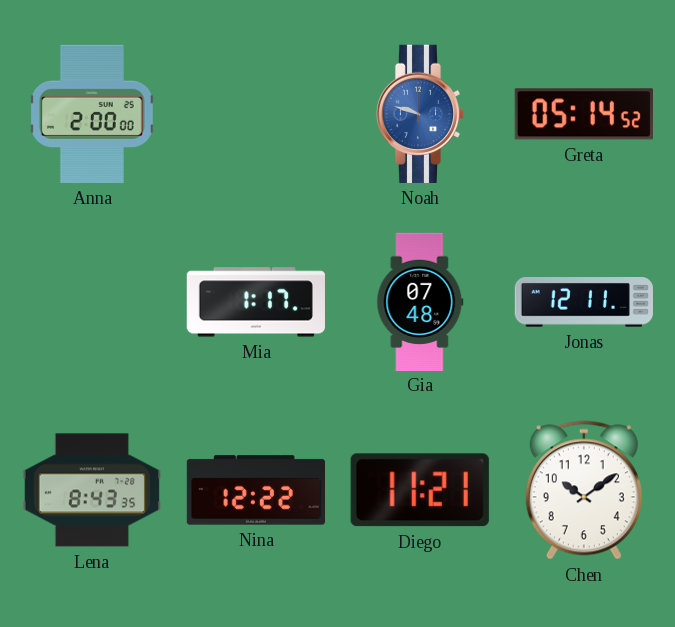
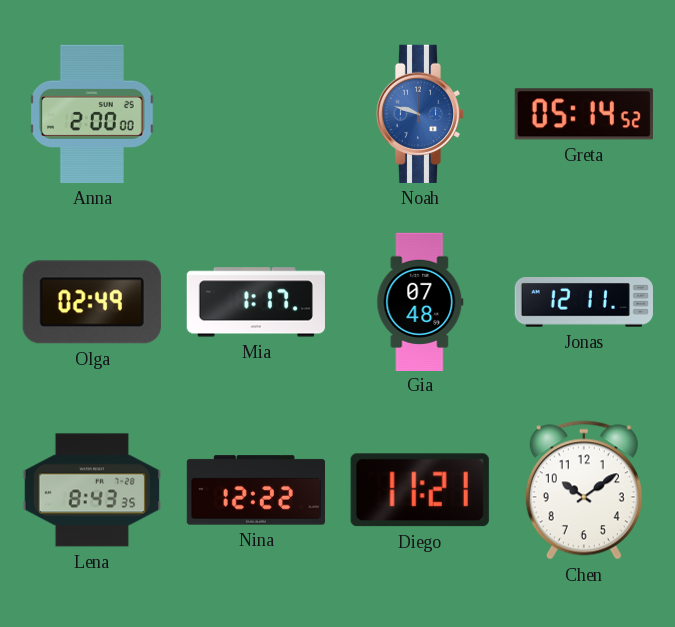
Olga: none -> 02:49
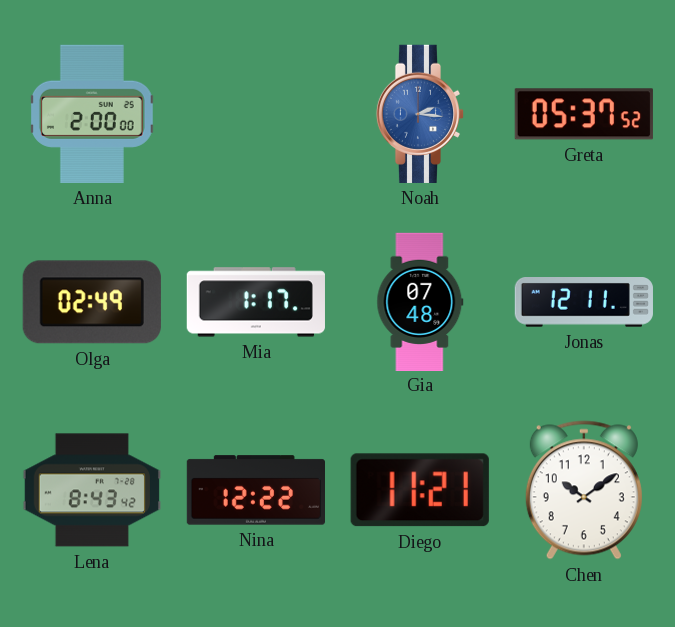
Noah: 9:48 -> 2:16
Greta: 05:14 -> 05:37
Lena: 8:43:35 -> 8:43:42
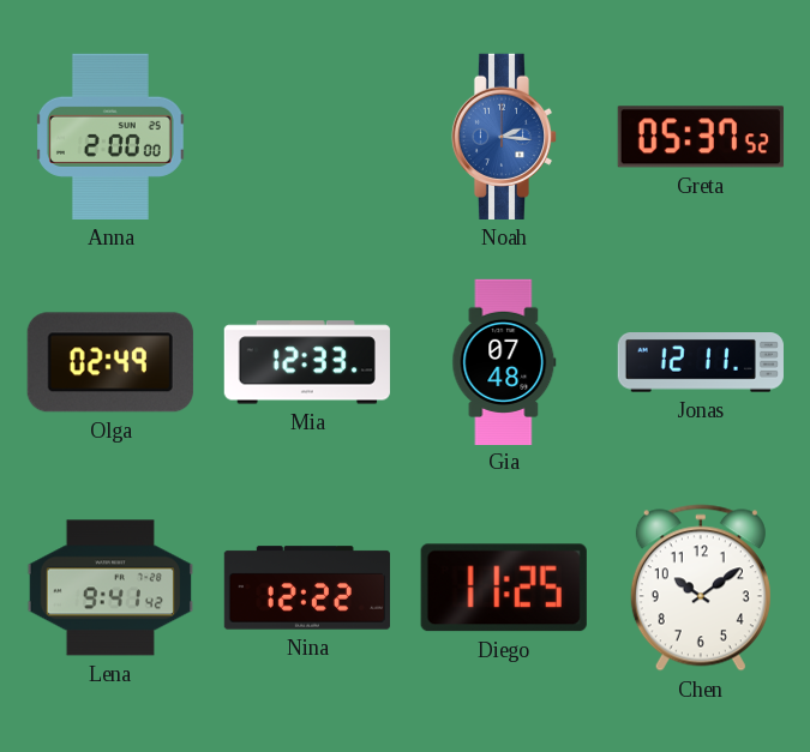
Mia: 1:17 -> 12:33
Lena: 8:43 -> 9:41
Diego: 11:21 -> 11:25
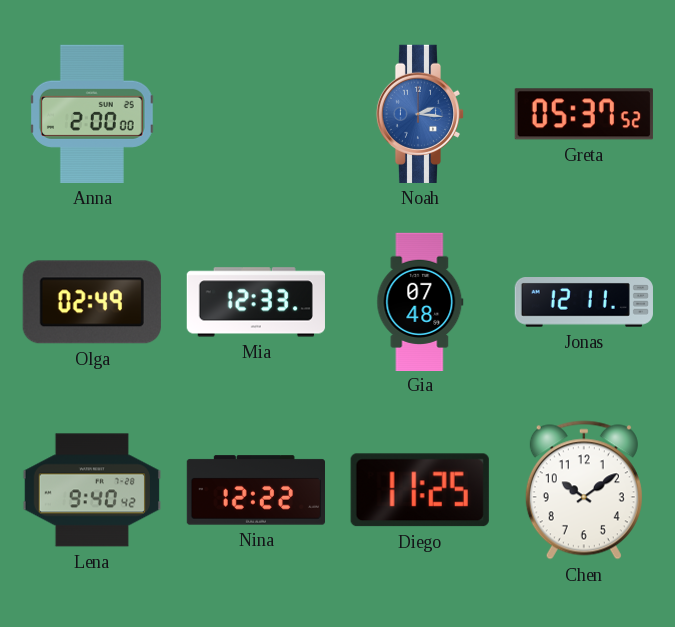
Lena: 9:41 -> 9:40
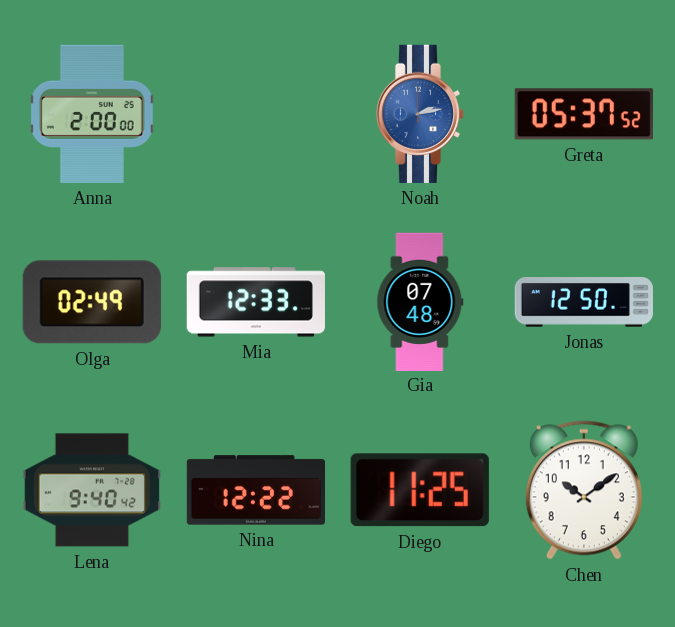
Noah: 2:16 -> 2:13
Jonas: 12:11 -> 12:50
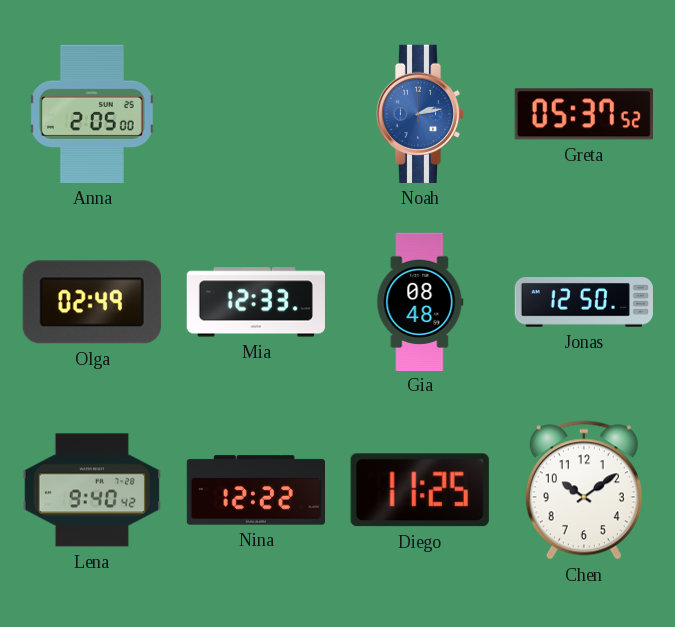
Anna: 2:00 -> 2:05
Gia: 07:48 -> 08:48
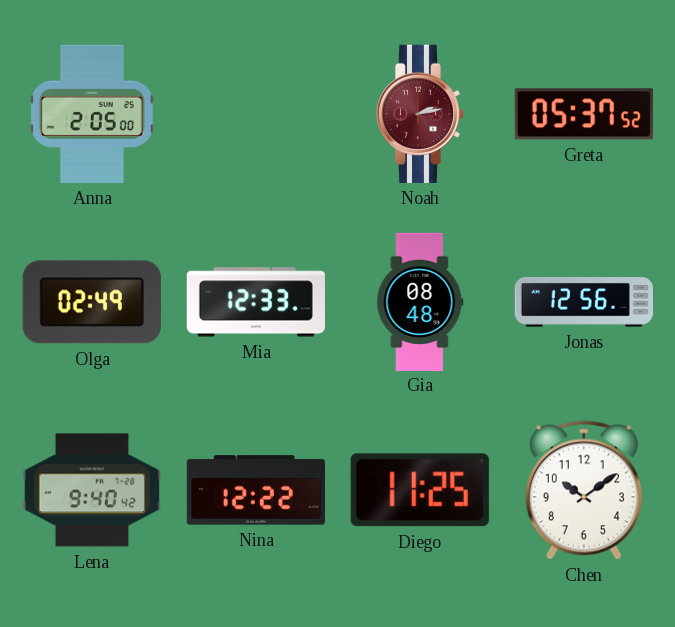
Noah dial: blue -> burgundy
Jonas: 12:50 -> 12:56
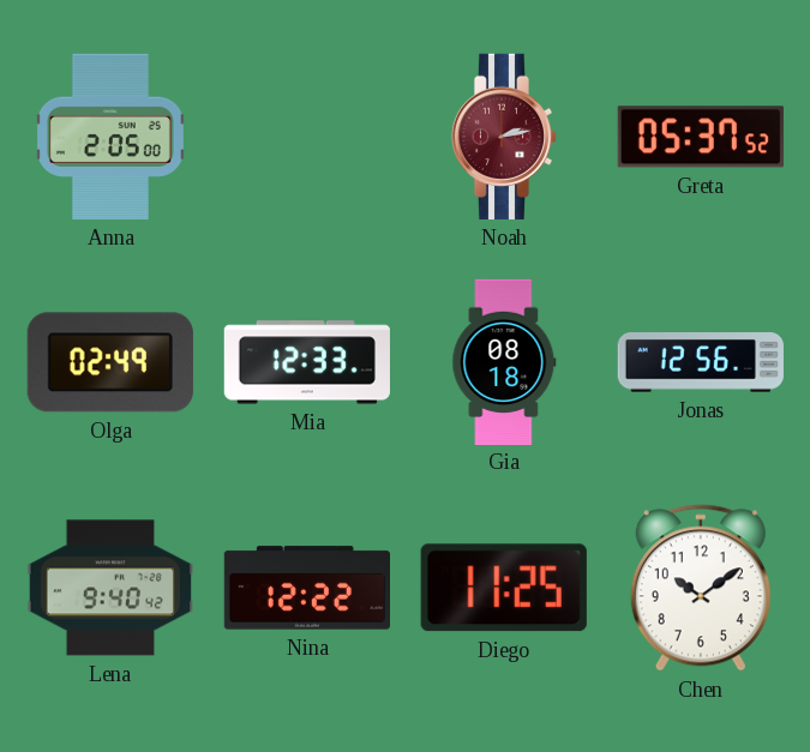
Gia: 08:48 -> 08:18
